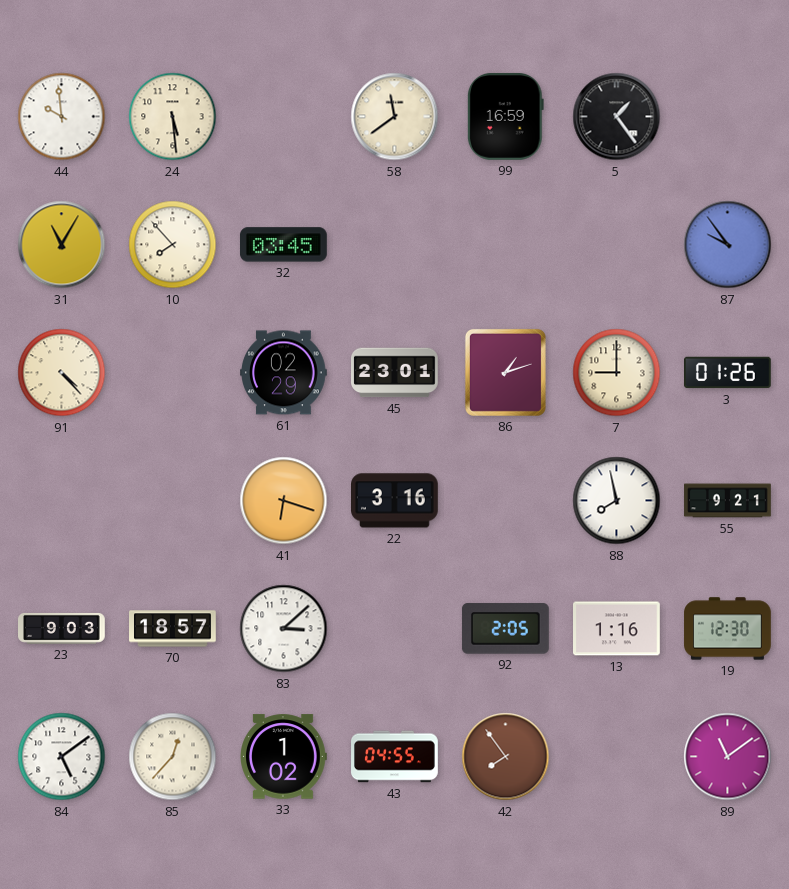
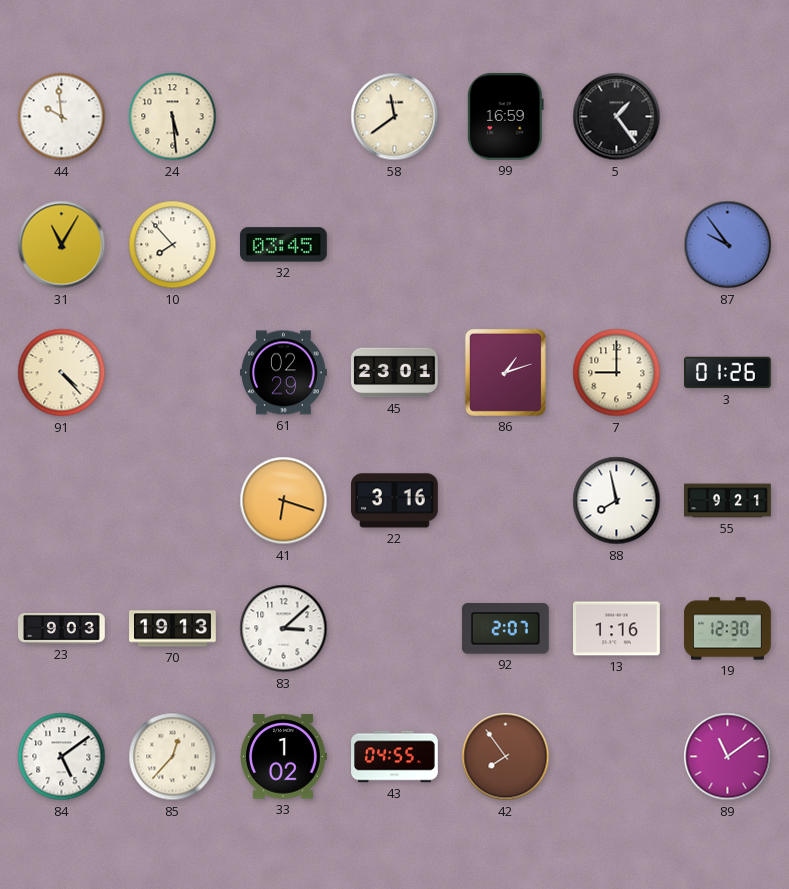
70: 18:57 -> 19:13
92: 2:05 -> 2:07
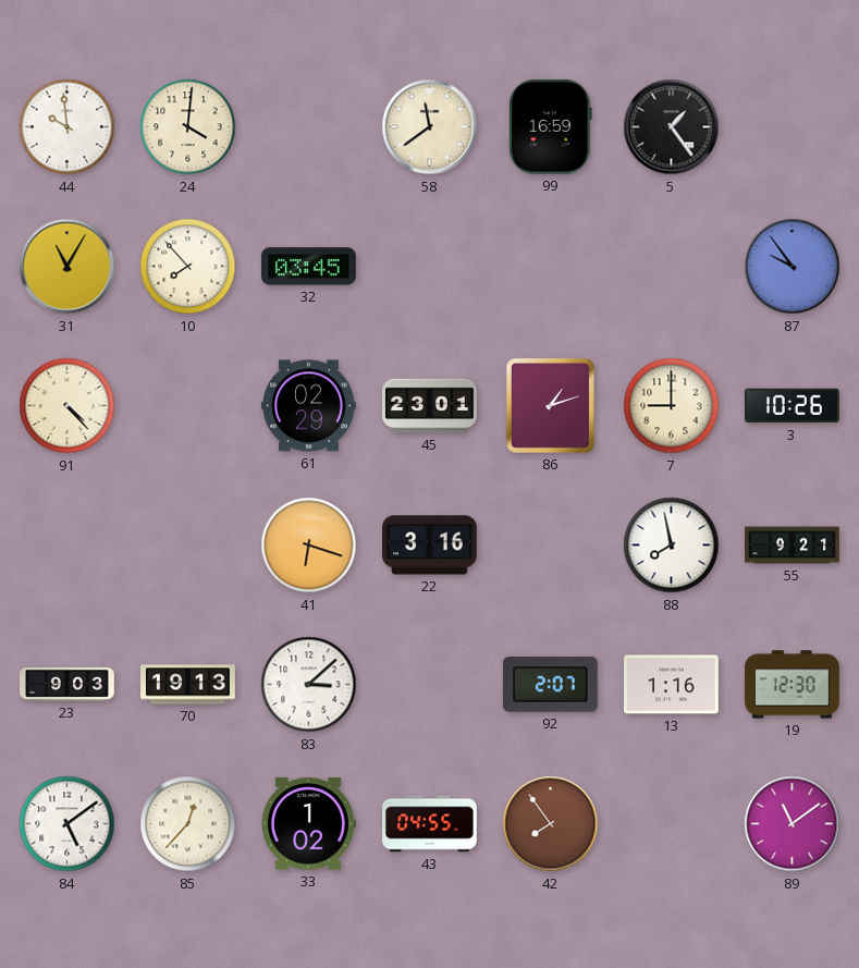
24: 5:29 -> 4:01
3: 01:26 -> 10:26
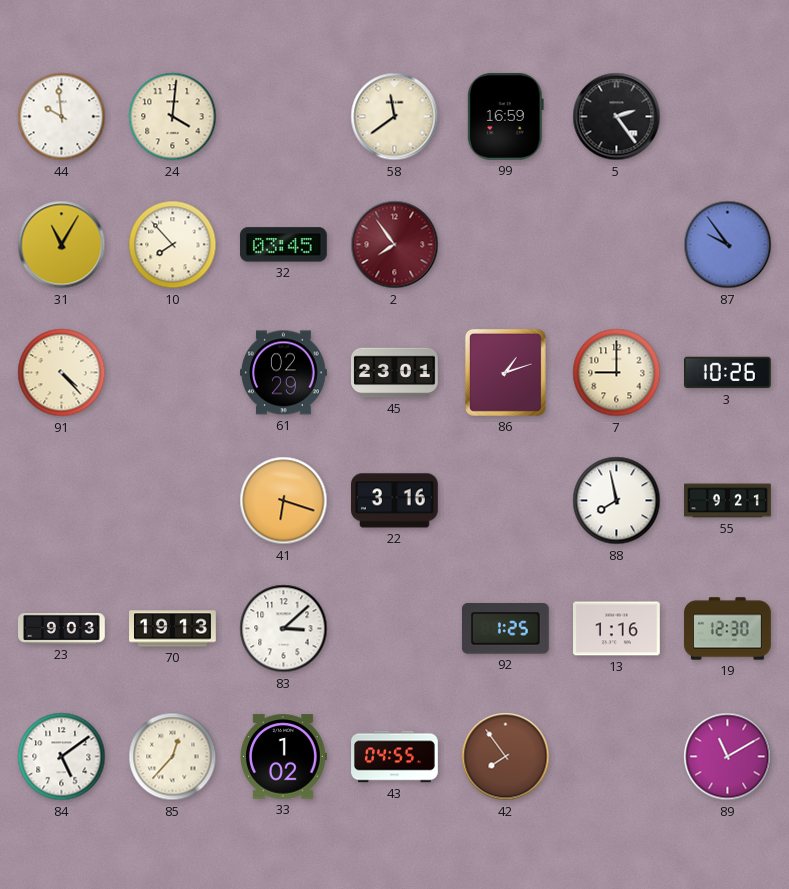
5: 1:24 -> 2:24
2: none -> 7:54
92: 2:07 -> 1:25
89: 11:09 -> 11:10
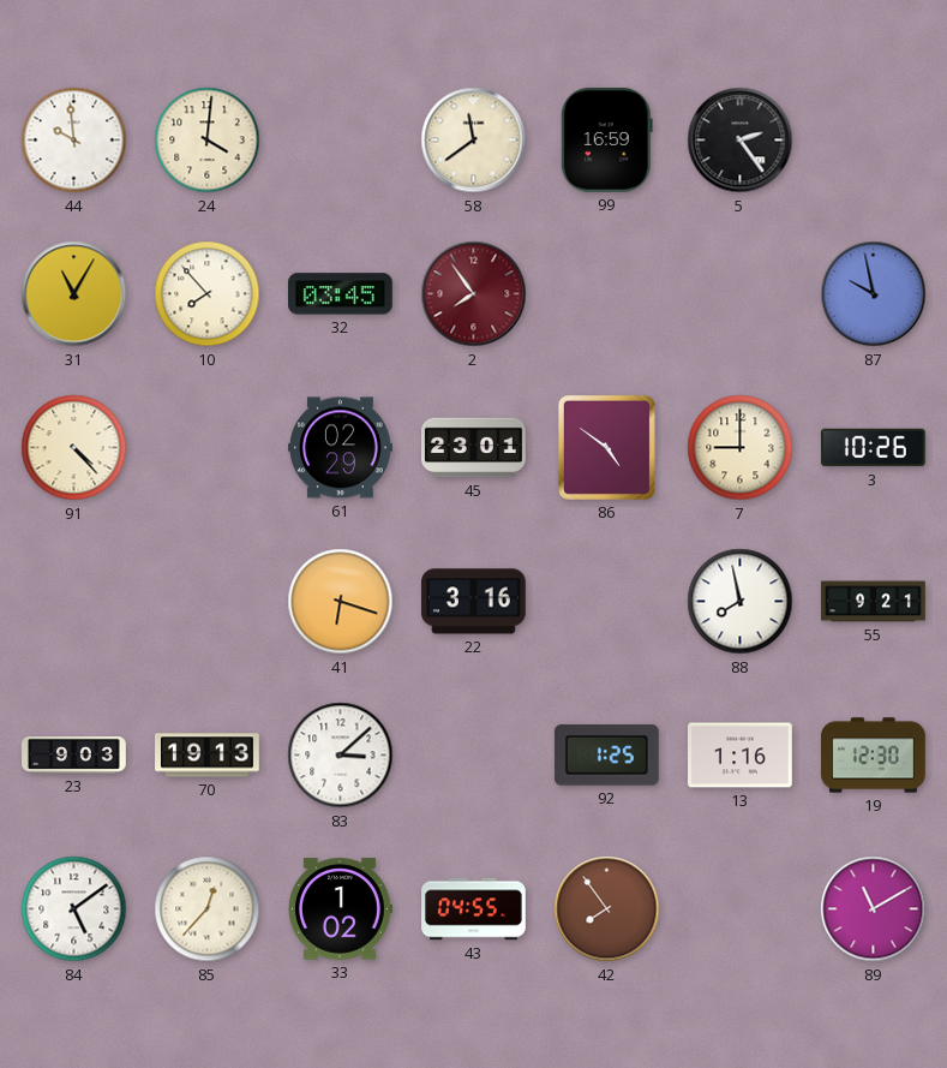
87: 9:54 -> 9:58
86: 1:12 -> 4:51
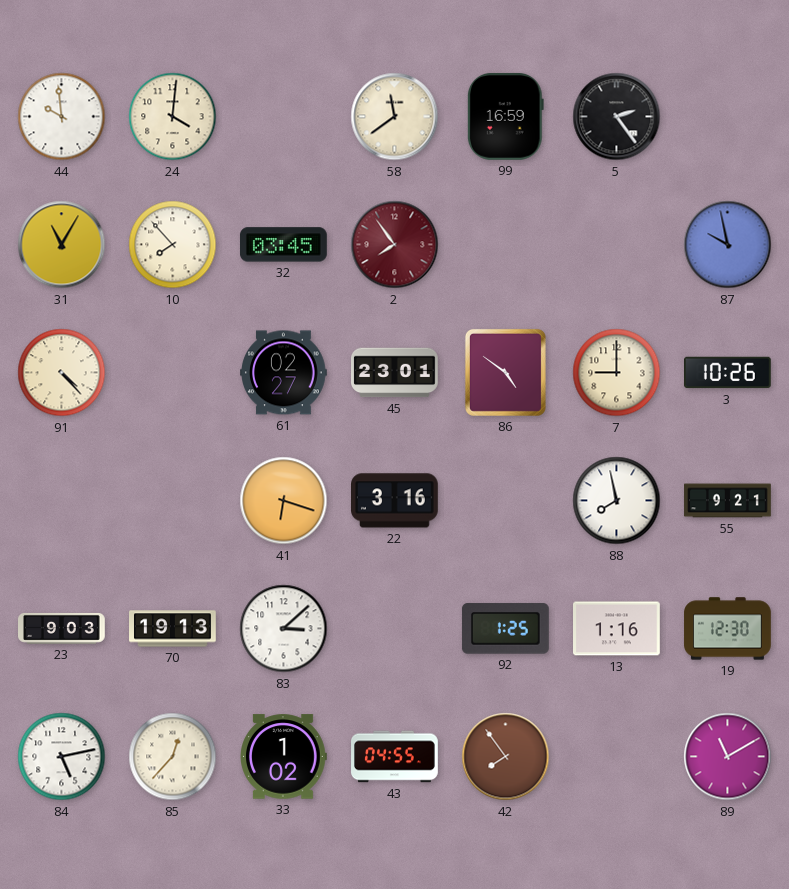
61: 02:29 -> 02:27
84: 5:09 -> 5:13
